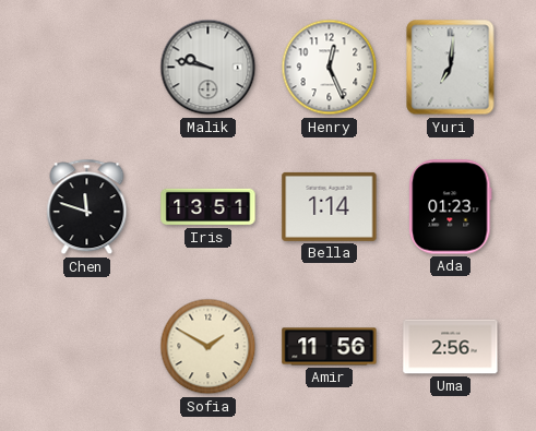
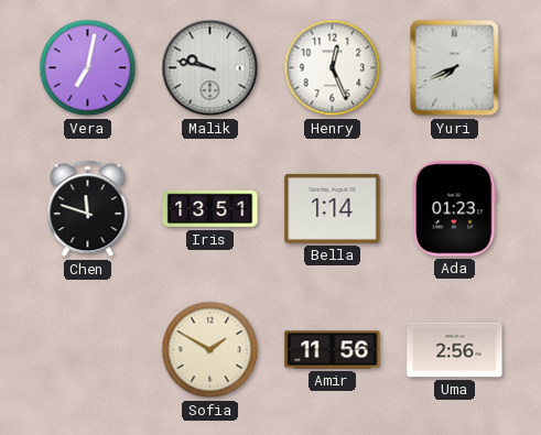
Vera: none -> 7:02
Yuri: 7:01 -> 7:41
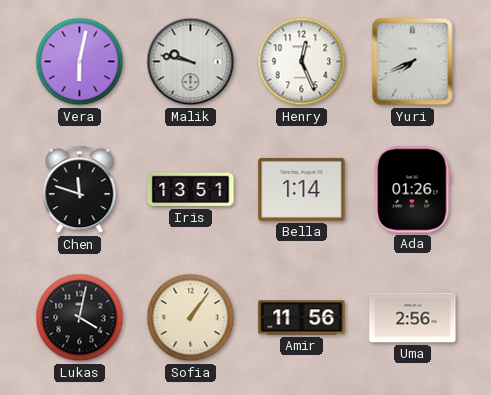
Vera: 7:02 -> 6:02
Ada: 01:23 -> 01:26
Lukas: none -> 4:02
Sofia: 1:50 -> 1:06
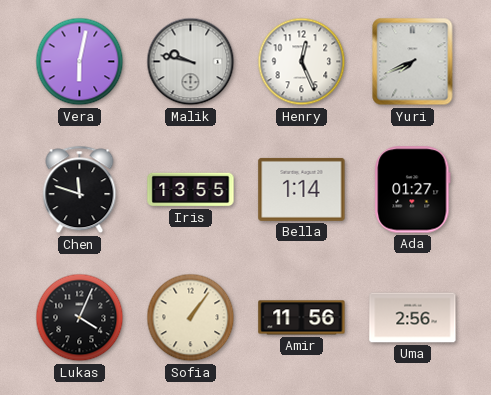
Iris: 13:51 -> 13:55
Ada: 01:26 -> 01:27
Lukas: 4:02 -> 4:04
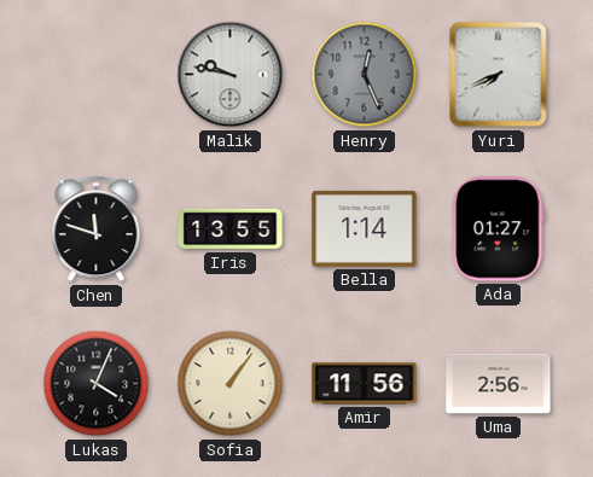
Vera: 6:02 -> none
Henry dial: white -> grey
